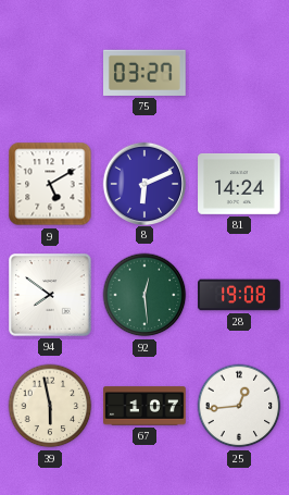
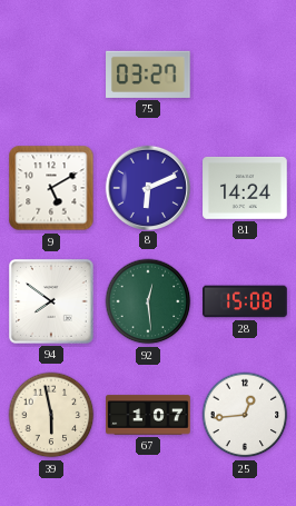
28: 19:08 -> 15:08
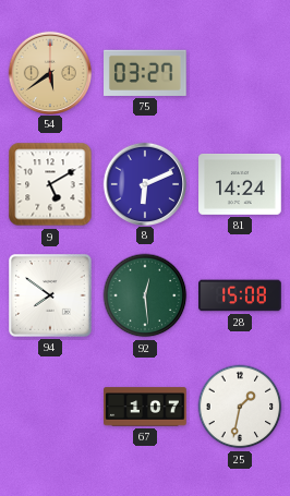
54: none -> 5:39
39: 5:58 -> none
25: 12:44 -> 1:32
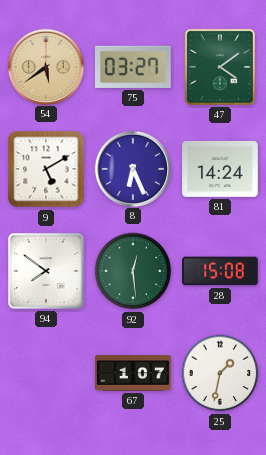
47: none -> 4:09
8: 6:11 -> 6:26
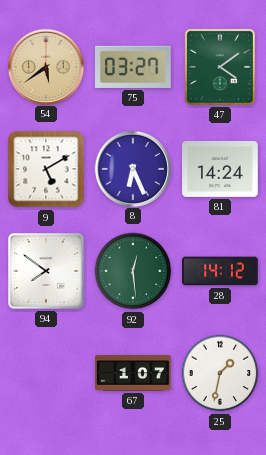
28: 15:08 -> 14:12
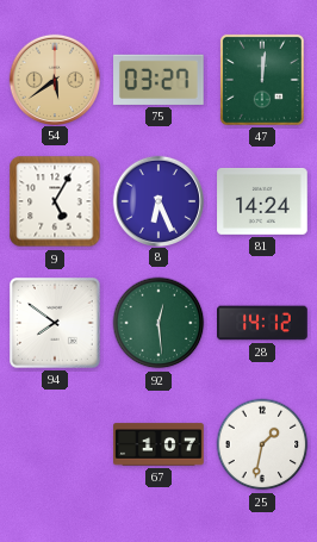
47: 4:09 -> 12:01
9: 5:10 -> 5:05
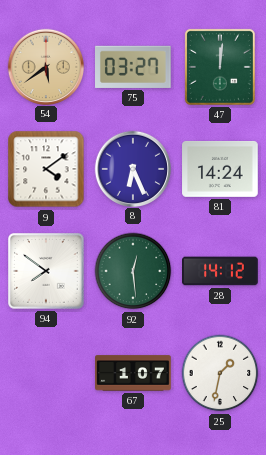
9: 5:05 -> 4:09
